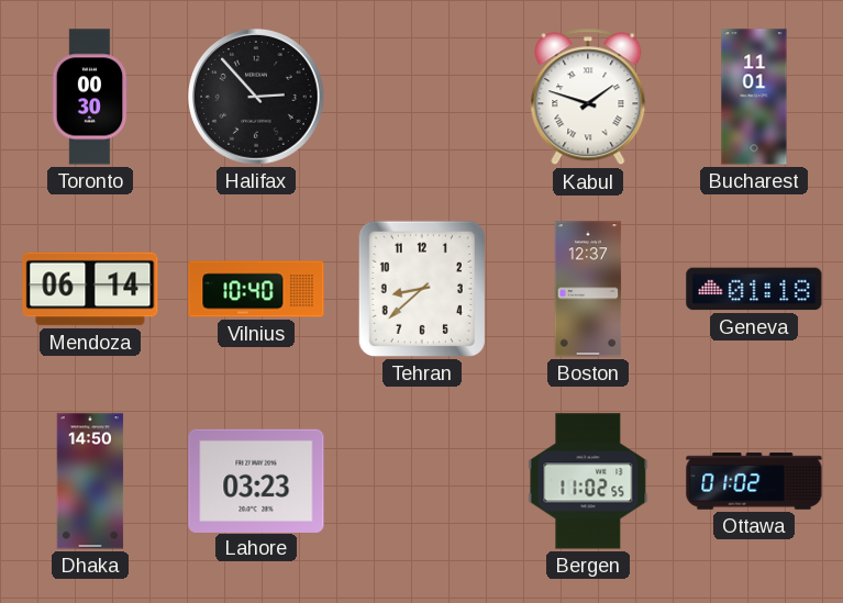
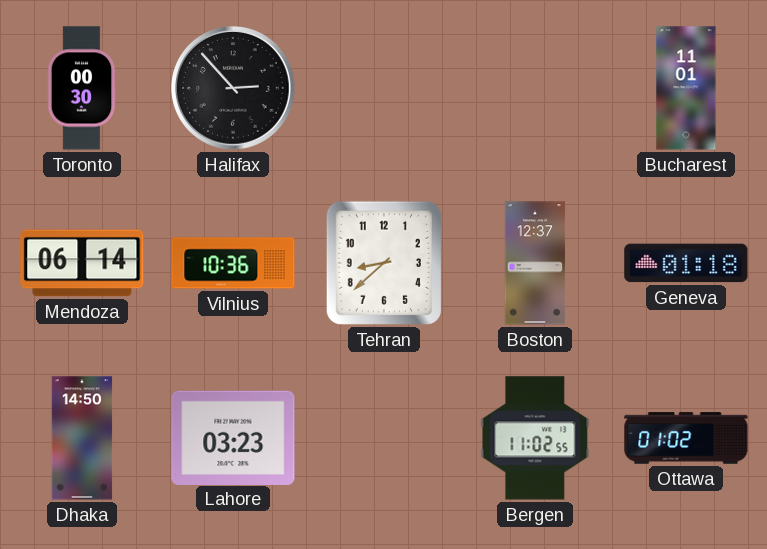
Kabul: 1:48 -> none
Vilnius: 10:40 -> 10:36
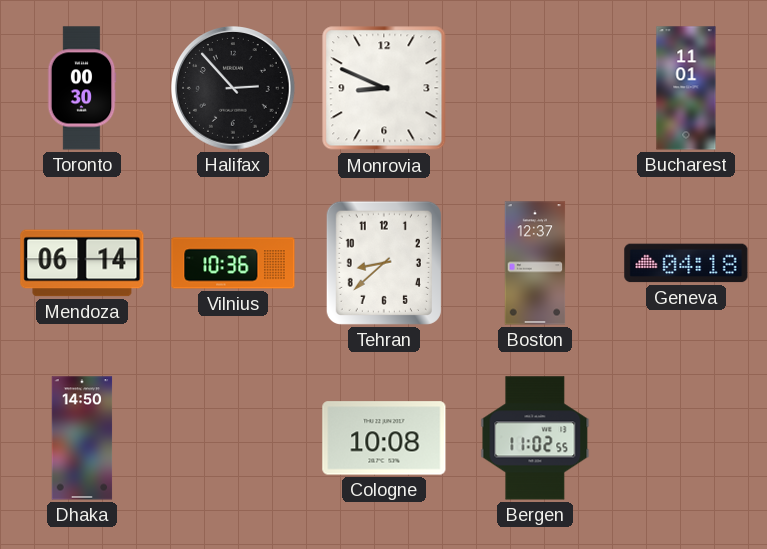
Monrovia: none -> 8:49
Geneva: 01:18 -> 04:18
Lahore: 03:23 -> none
Cologne: none -> 10:08
Ottawa: 01:02 -> none
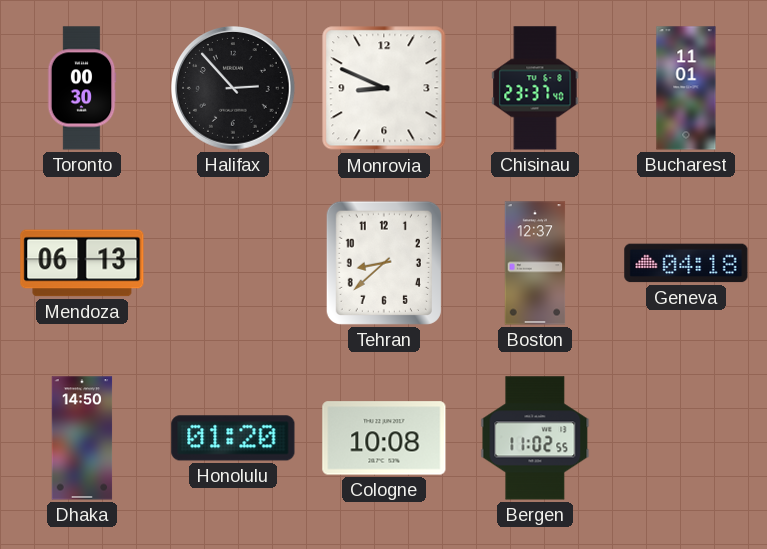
Chisinau: none -> 23:37
Mendoza: 06:14 -> 06:13
Vilnius: 10:36 -> none
Honolulu: none -> 01:20
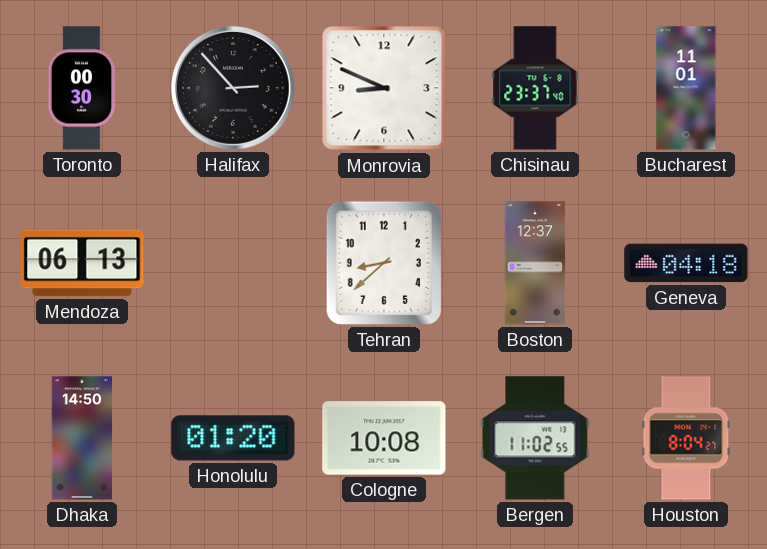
Houston: none -> 8:04
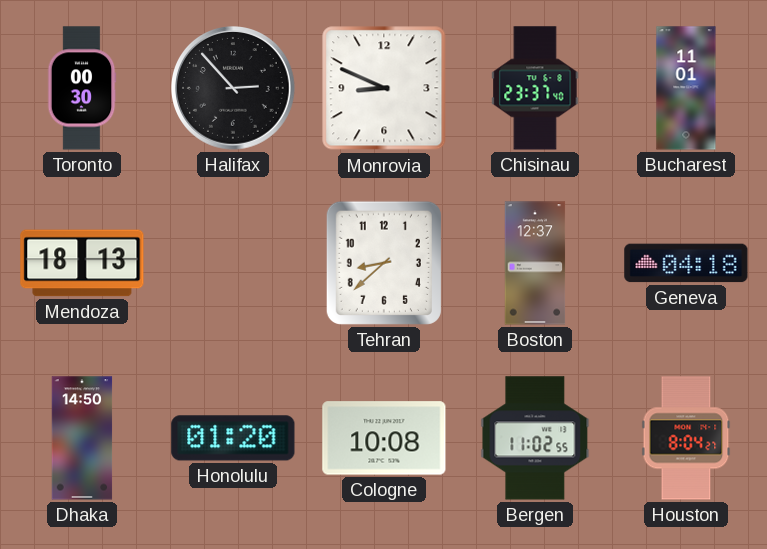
Mendoza: 06:13 -> 18:13
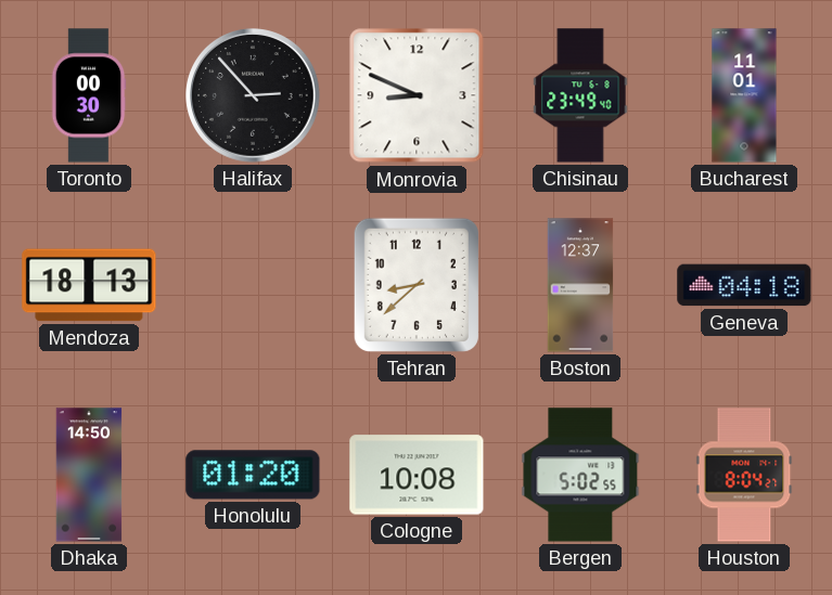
Chisinau: 23:37 -> 23:49
Bergen: 11:02 -> 5:02
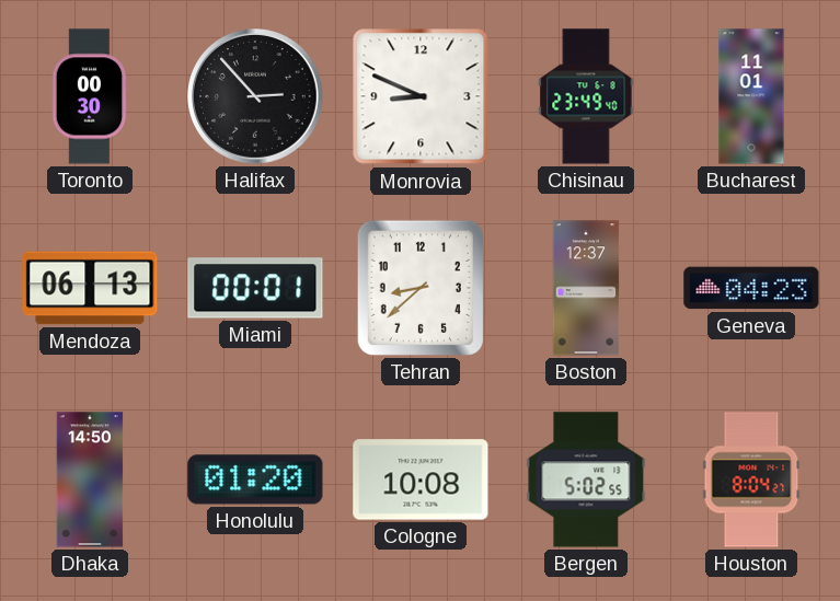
Mendoza: 18:13 -> 06:13
Miami: none -> 00:01
Geneva: 04:18 -> 04:23
